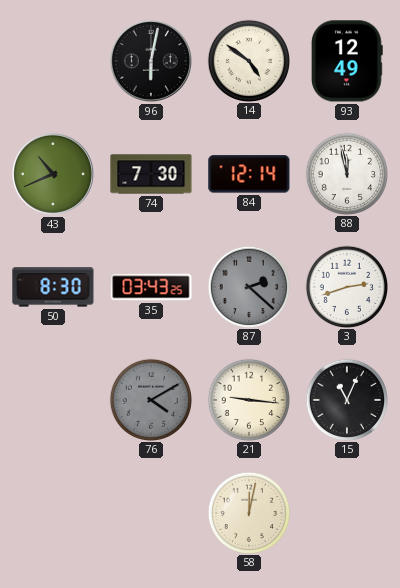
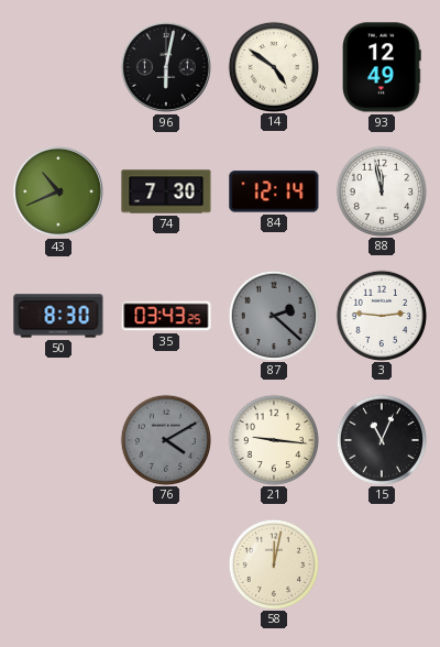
3: 2:42 -> 2:46
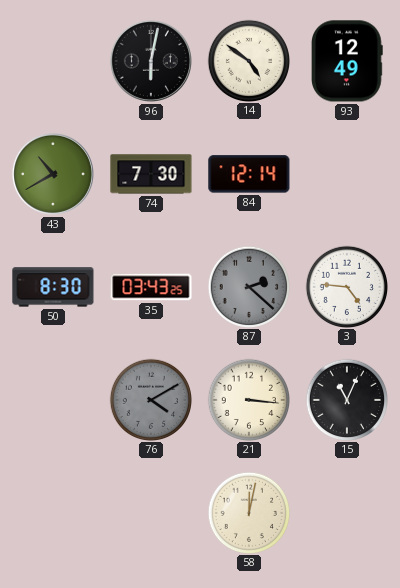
43: 10:41 -> 10:40
88: 11:58 -> none
3: 2:46 -> 4:46
21: 9:16 -> 3:16
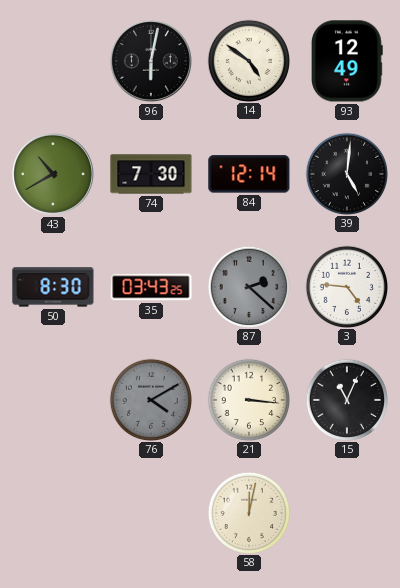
39: none -> 5:01
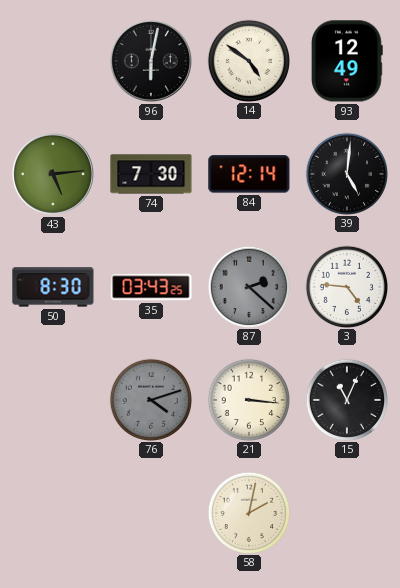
43: 10:40 -> 5:14
76: 4:10 -> 4:12
58: 12:02 -> 2:02
